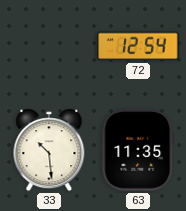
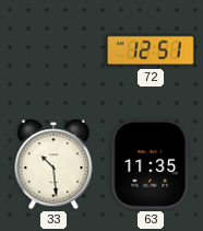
72: 12:54 -> 12:51
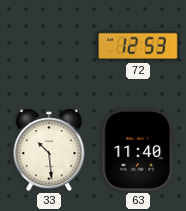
72: 12:51 -> 12:53
63: 11:35 -> 11:40
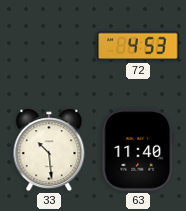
72: 12:53 -> 4:53
